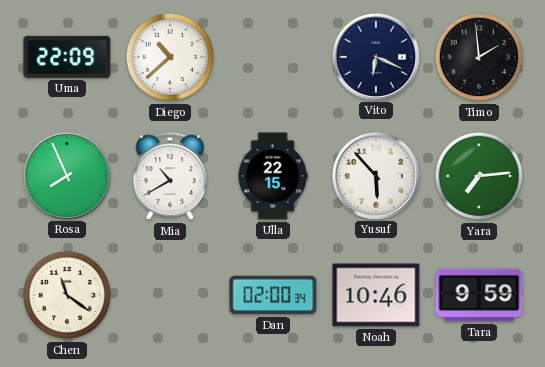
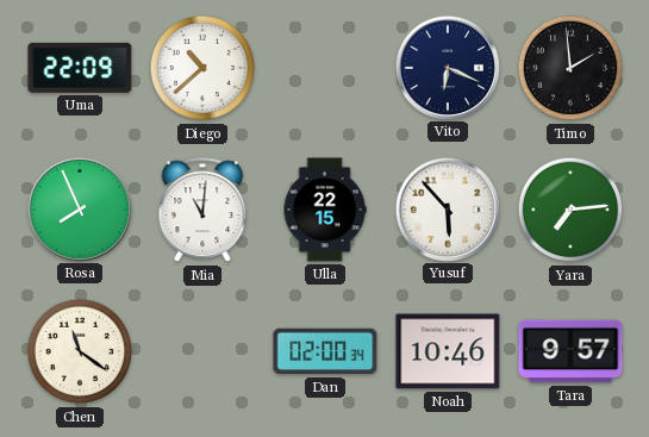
Mia: 10:40 -> 11:01
Tara: 9:59 -> 9:57
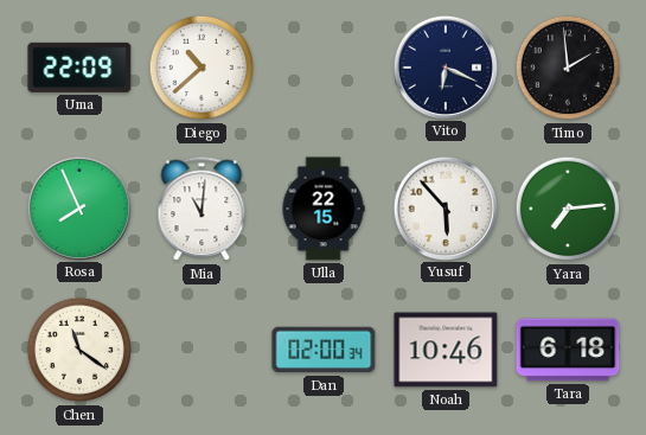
Tara: 9:57 -> 6:18
